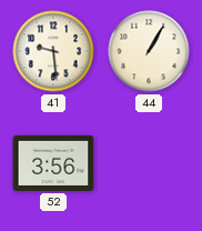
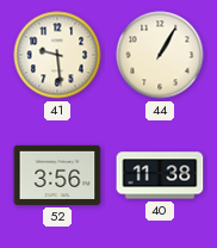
40: none -> 11:38
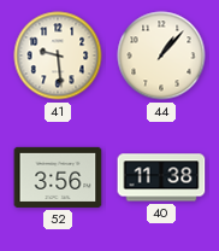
44: 1:05 -> 1:07
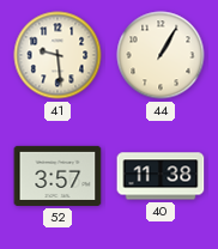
44: 1:07 -> 1:05
52: 3:56 -> 3:57
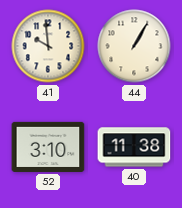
41: 9:29 -> 9:59
52: 3:57 -> 3:10
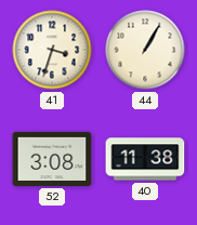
41: 9:59 -> 3:33
52: 3:10 -> 3:08
